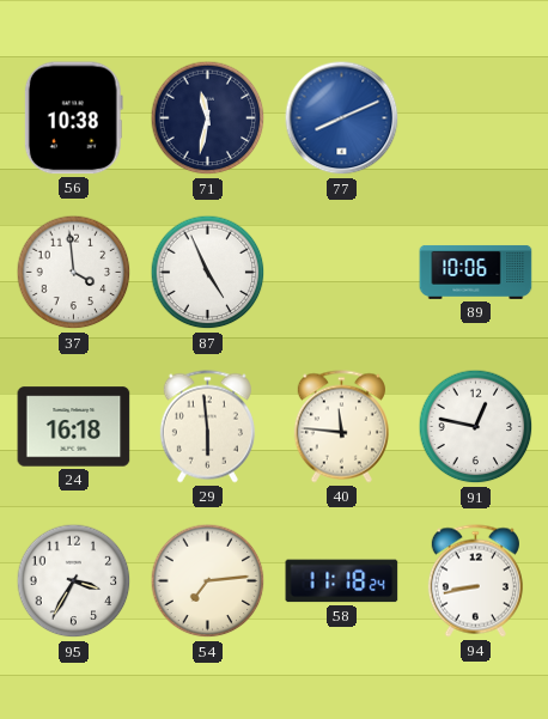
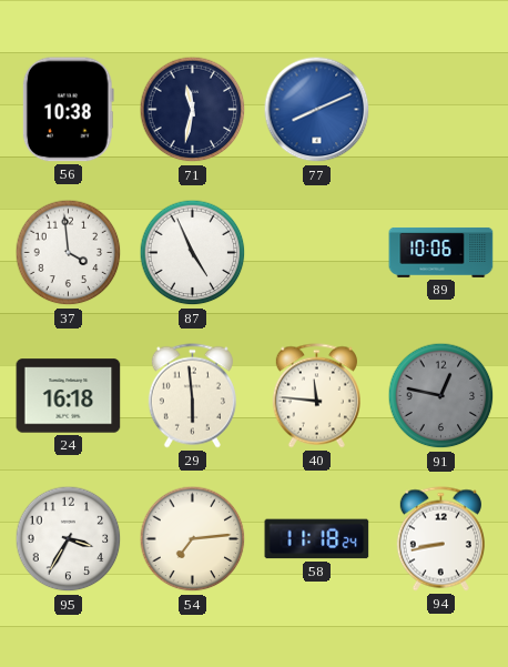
91 dial: white -> grey
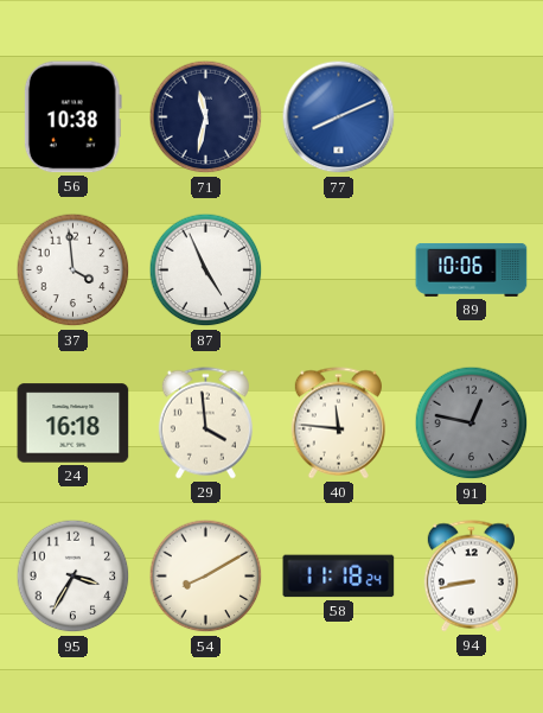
29: 5:59 -> 3:59
54: 7:14 -> 8:10
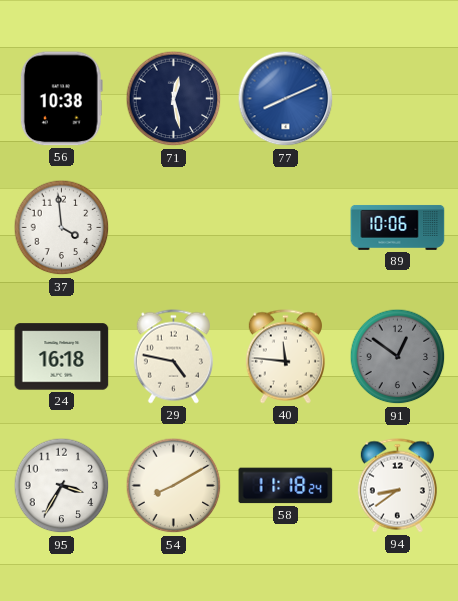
71: 11:32 -> 12:28
87: 4:56 -> none
29: 3:59 -> 4:47
91: 12:47 -> 12:51
94: 8:43 -> 8:39
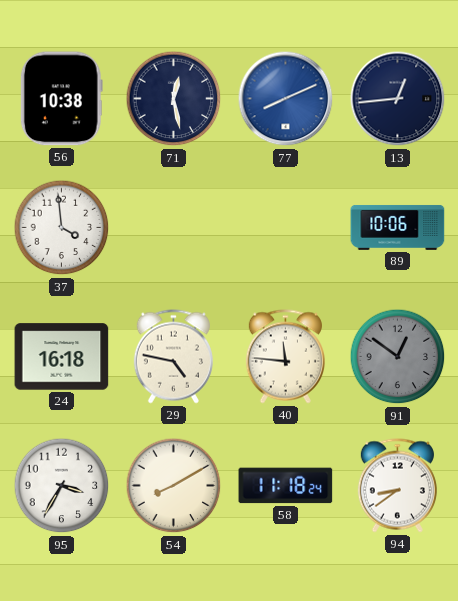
13: none -> 12:44
